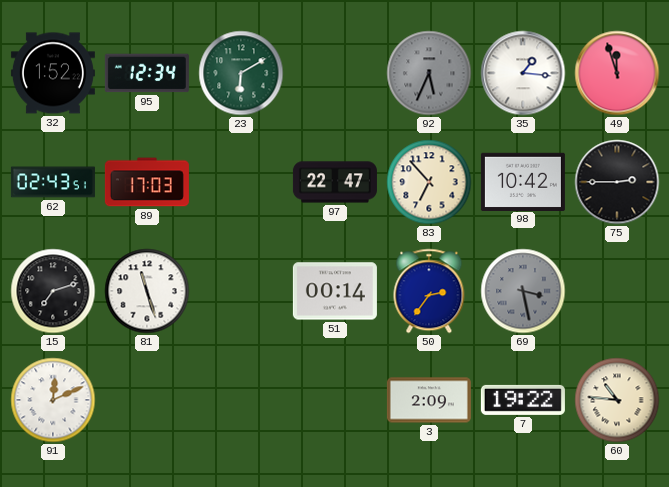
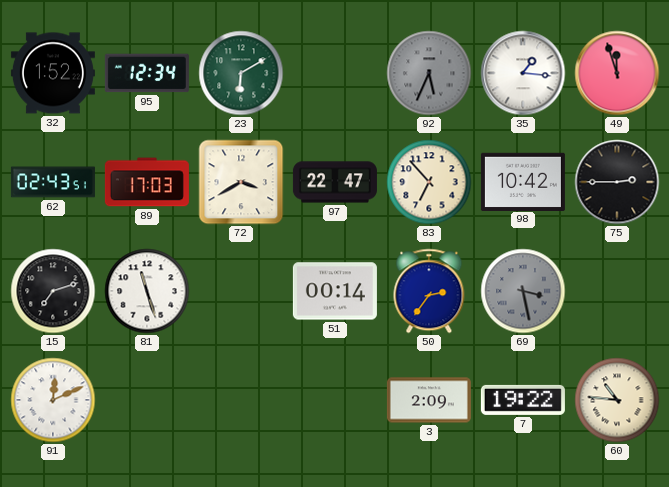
72: none -> 3:40
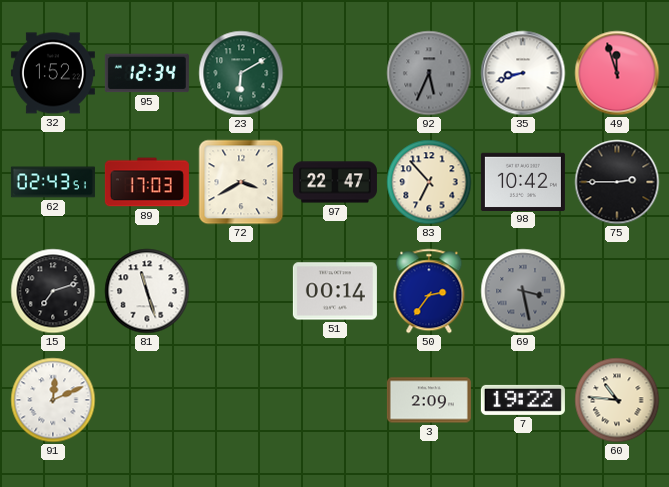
35: 1:16 -> 8:42
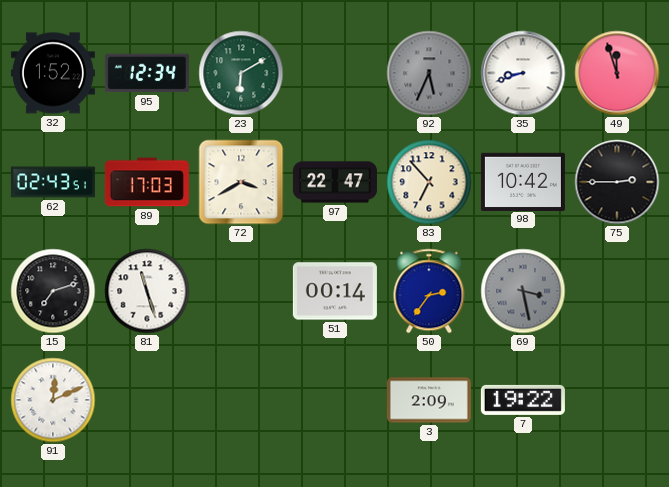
60: 10:46 -> none
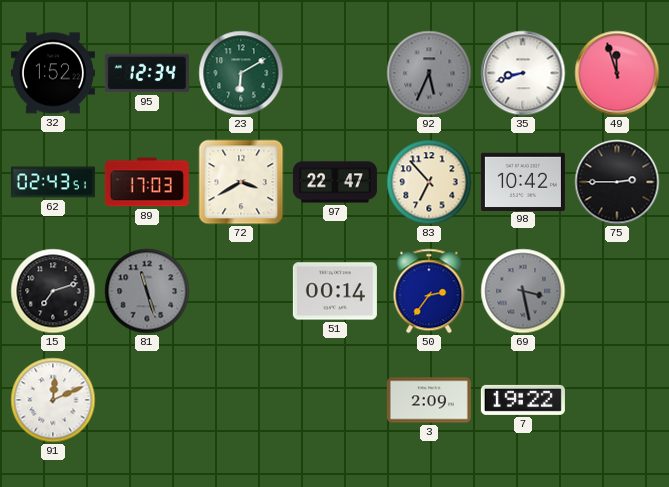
81 dial: white -> grey
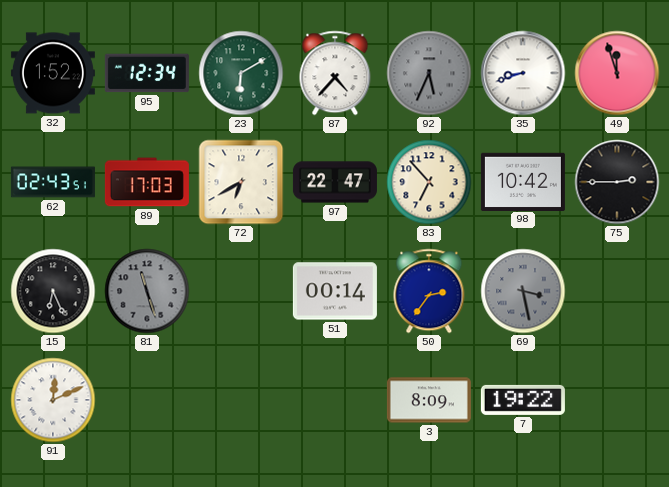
87: none -> 4:37
72: 3:40 -> 6:40
15: 7:12 -> 6:26
3: 2:09 -> 8:09
